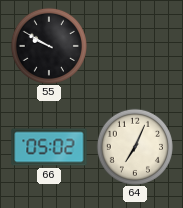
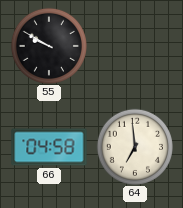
66: 05:02 -> 04:58
64: 7:04 -> 6:59
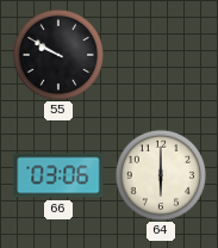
66: 04:58 -> 03:06
64: 6:59 -> 6:00
